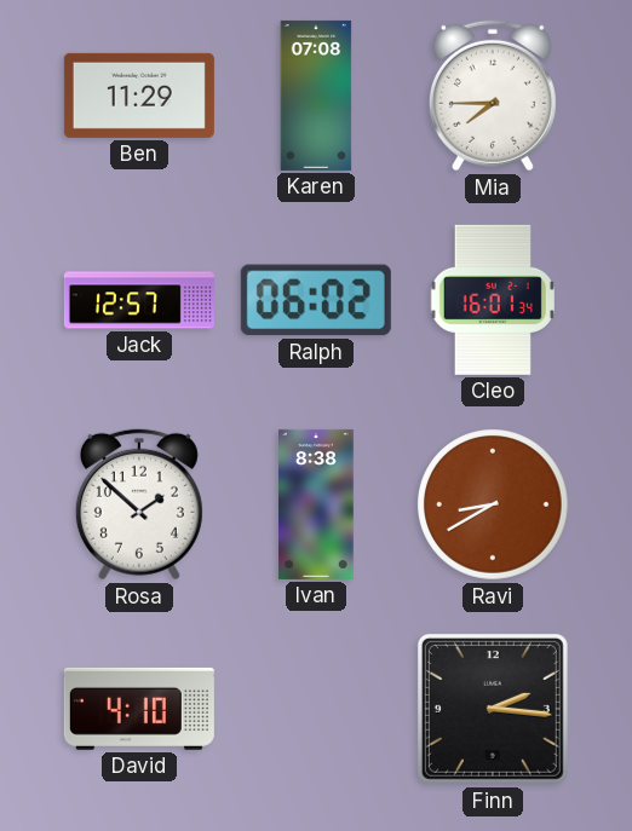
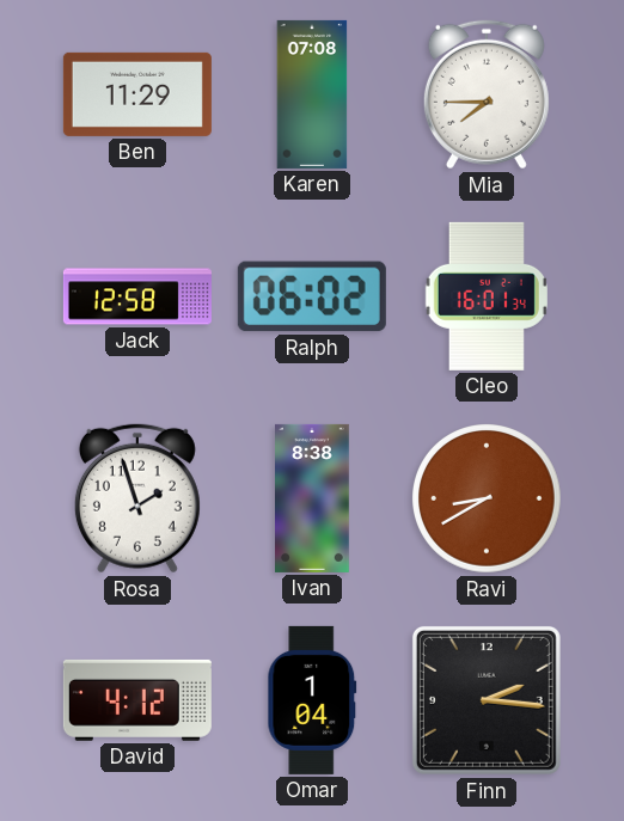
Jack: 12:57 -> 12:58
Rosa: 1:52 -> 1:57
David: 4:10 -> 4:12
Omar: none -> 1:04
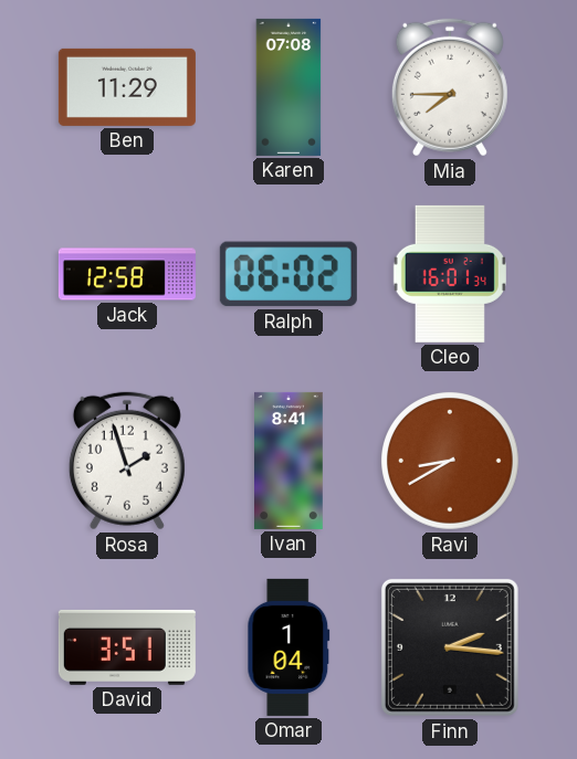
Ivan: 8:38 -> 8:41
David: 4:12 -> 3:51
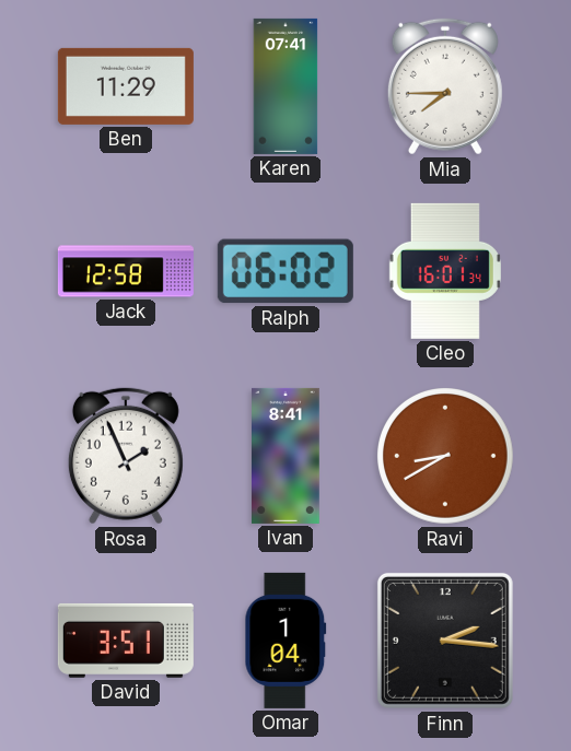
Karen: 07:08 -> 07:41
Rosa: 1:57 -> 1:56
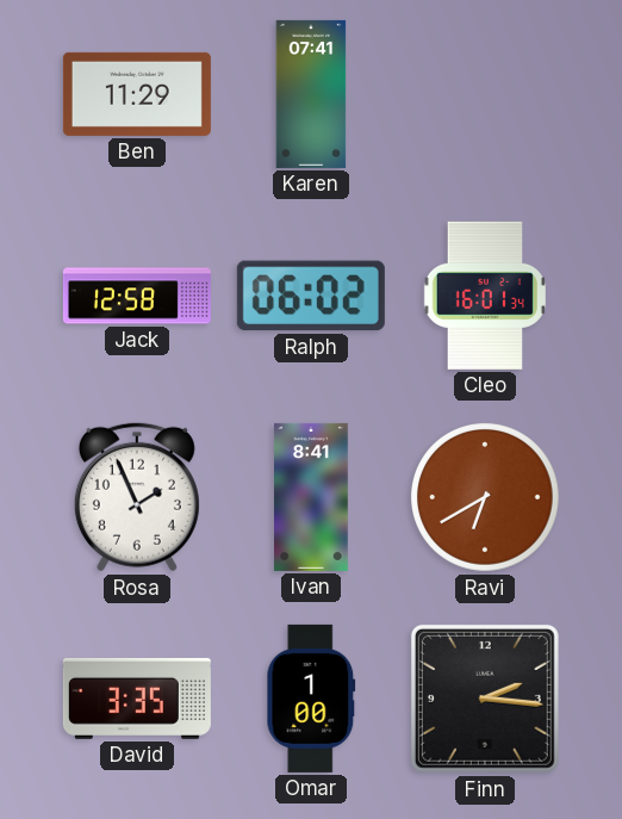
Mia: 7:45 -> none
Ravi: 8:40 -> 6:40
David: 3:51 -> 3:35
Omar: 1:04 -> 1:00
